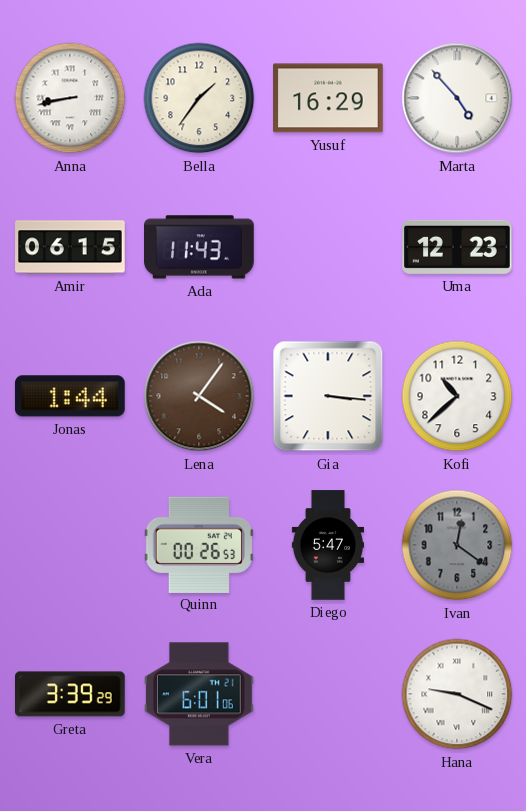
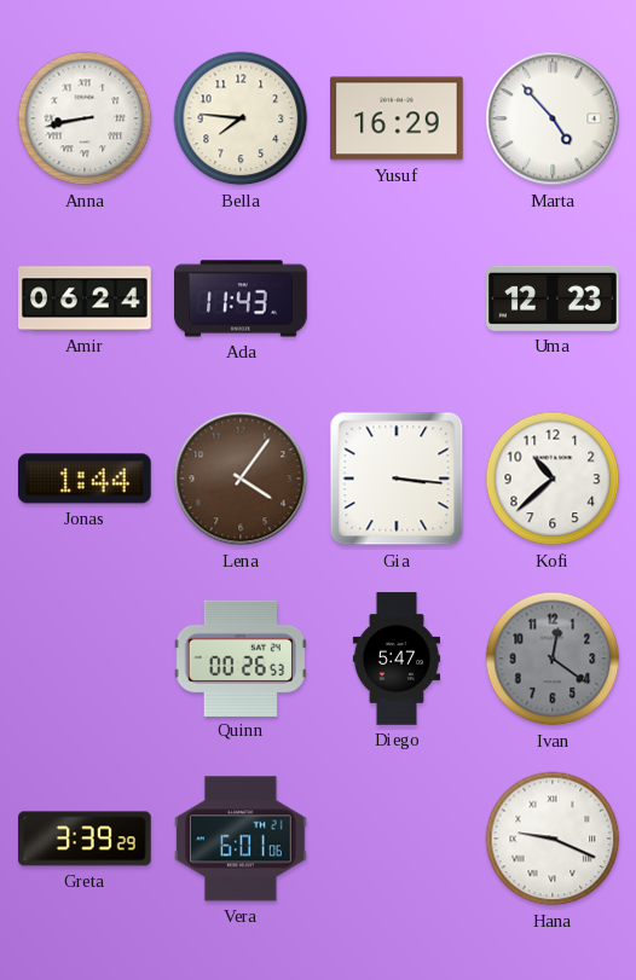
Bella: 1:36 -> 7:46
Amir: 06:15 -> 06:24
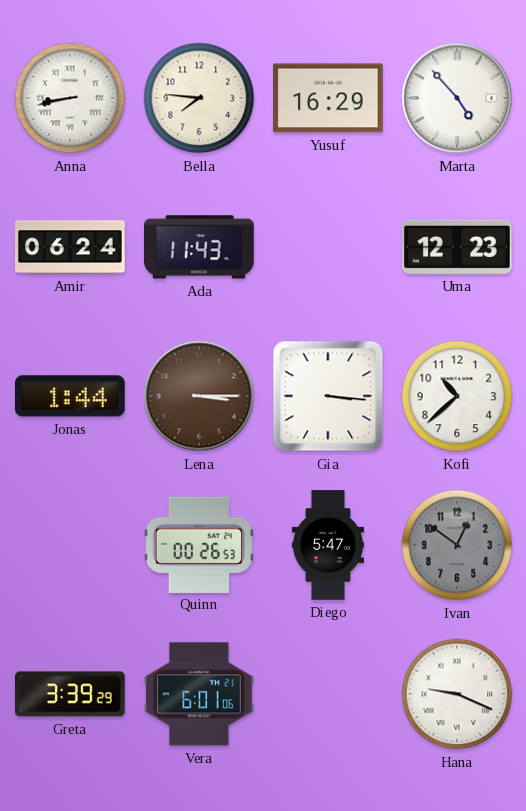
Lena: 4:06 -> 3:15
Ivan: 12:21 -> 12:51
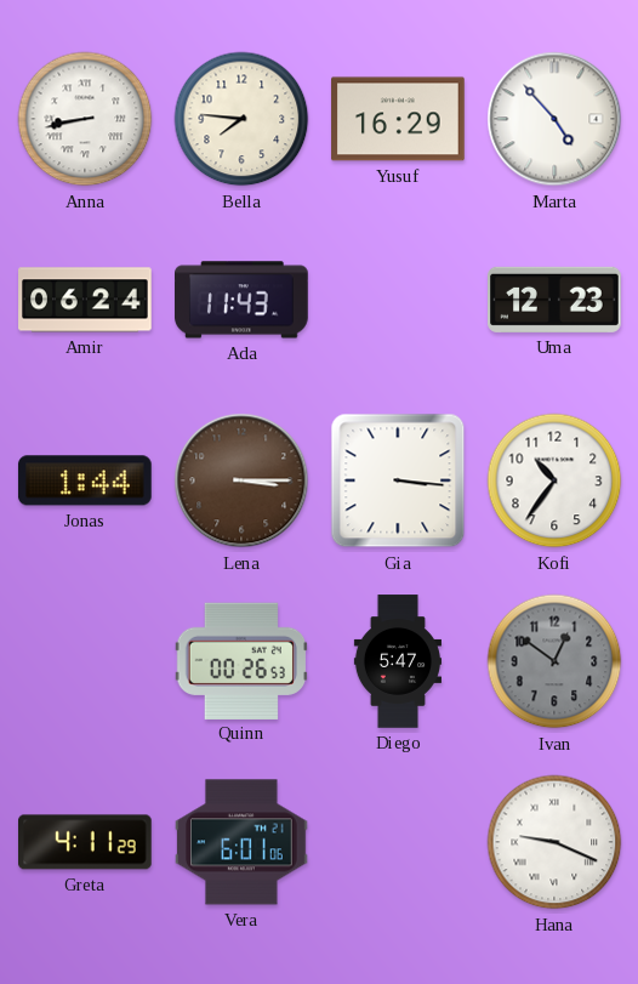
Kofi: 10:38 -> 10:36
Greta: 3:39 -> 4:11
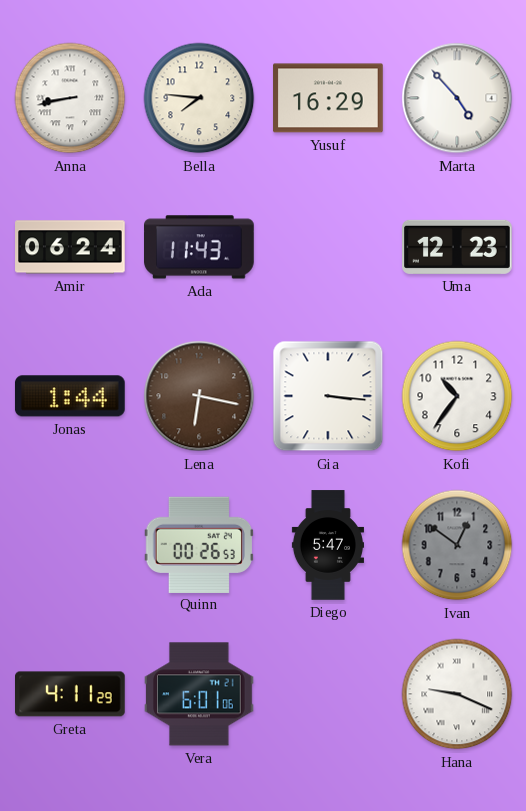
Lena: 3:15 -> 6:17
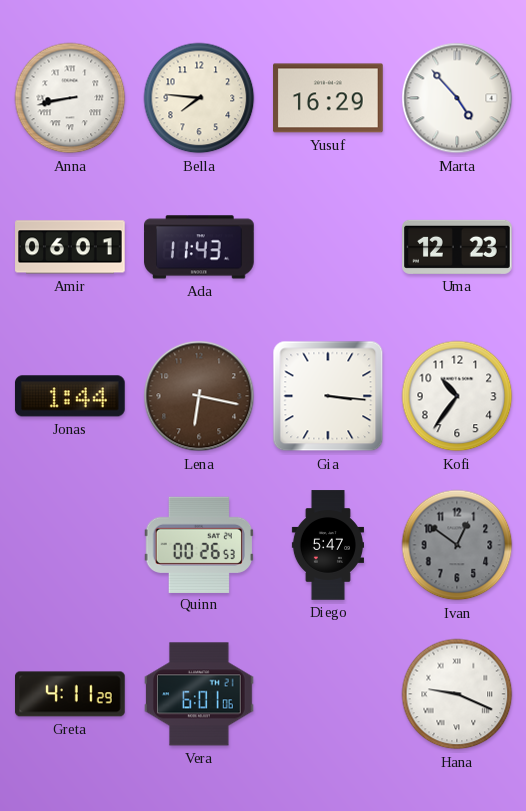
Amir: 06:24 -> 06:01
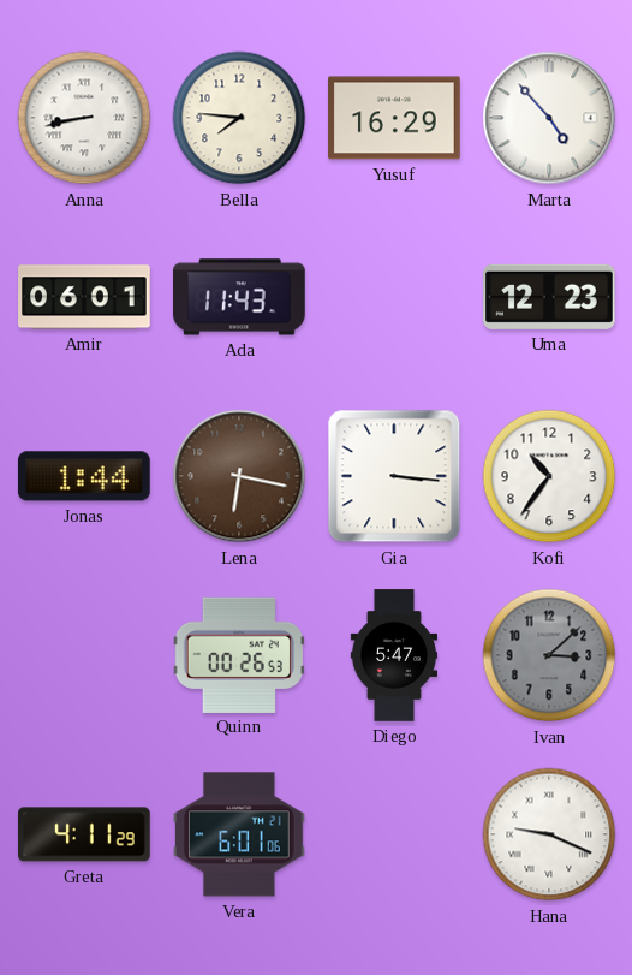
Ivan: 12:51 -> 3:08
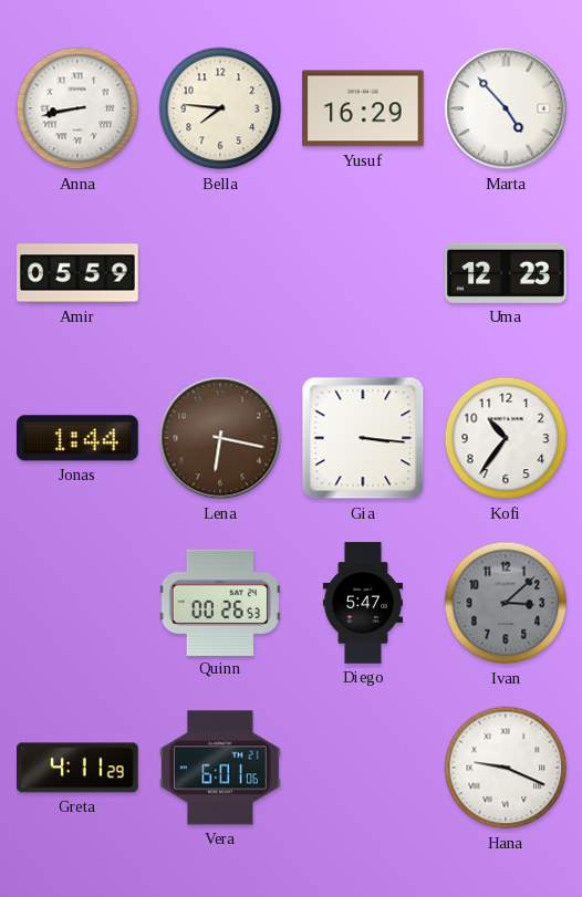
Amir: 06:01 -> 05:59
Ada: 11:43 -> none
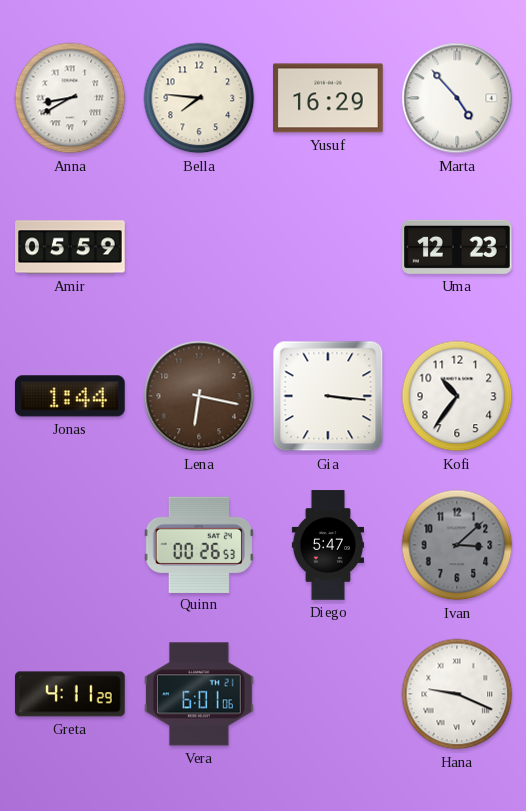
Anna: 8:43 -> 8:40
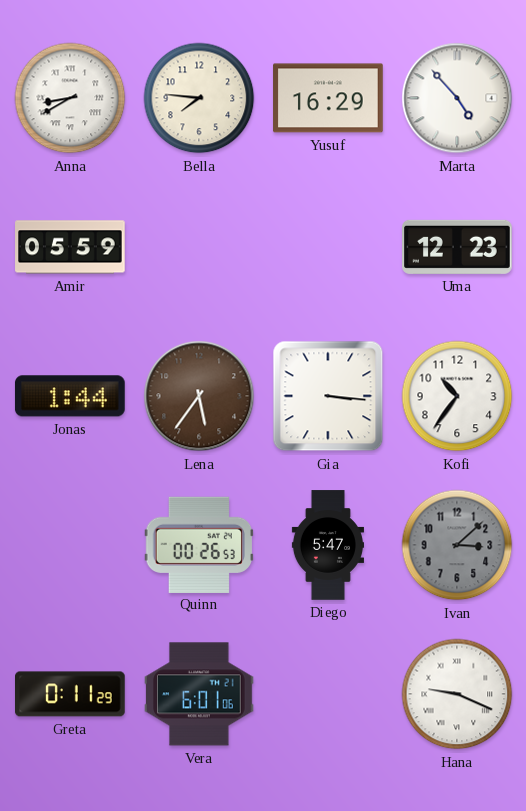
Lena: 6:17 -> 5:36
Greta: 4:11 -> 0:11
